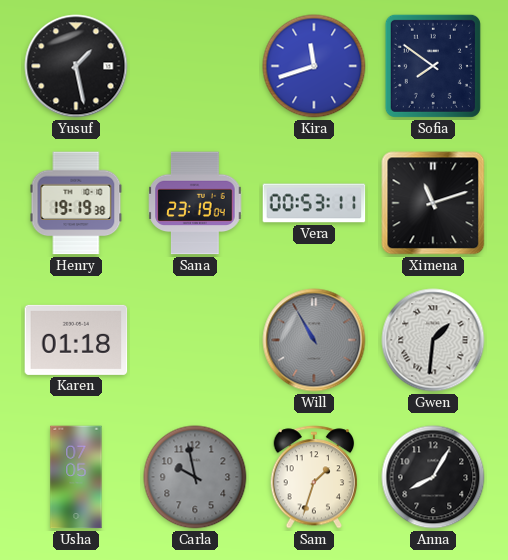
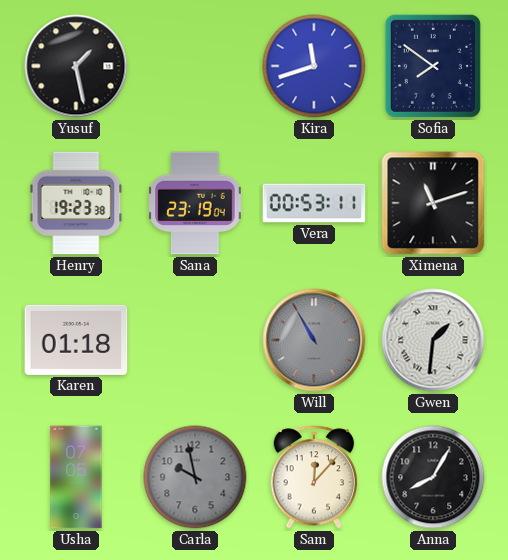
Henry: 19:19 -> 19:23
Sam: 1:33 -> 12:07
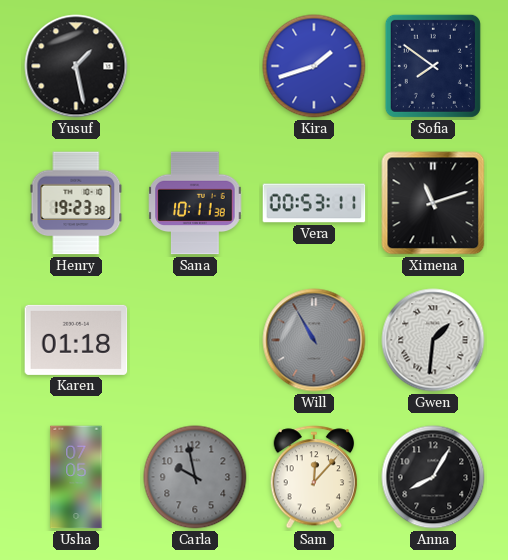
Kira: 11:42 -> 1:42
Sana: 23:19 -> 10:11
